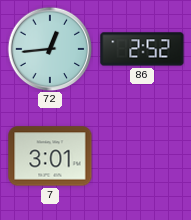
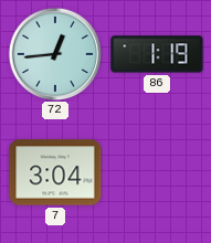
86: 2:52 -> 1:19
7: 3:01 -> 3:04
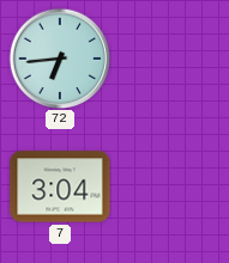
72: 12:44 -> 6:44
86: 1:19 -> none
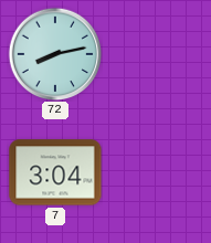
72: 6:44 -> 8:13
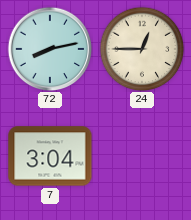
24: none -> 12:45
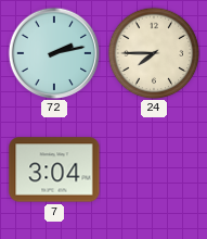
72: 8:13 -> 2:13
24: 12:45 -> 7:45
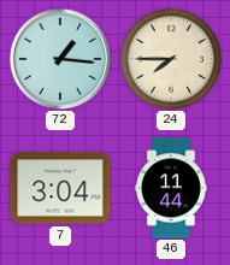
72: 2:13 -> 1:16
46: none -> 11:44
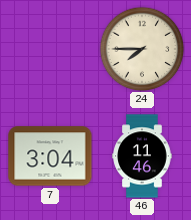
72: 1:16 -> none
46: 11:44 -> 11:46
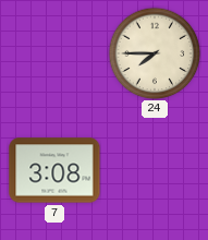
7: 3:04 -> 3:08
46: 11:46 -> none
